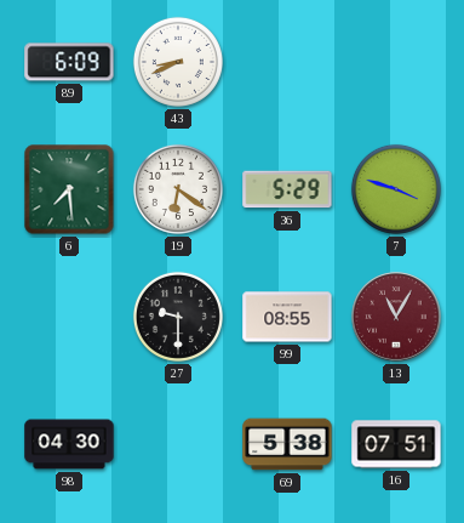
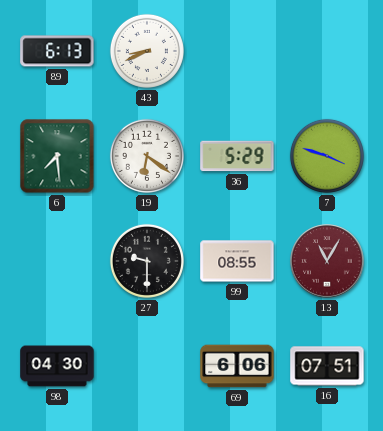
89: 6:09 -> 6:13
69: 5:38 -> 6:06
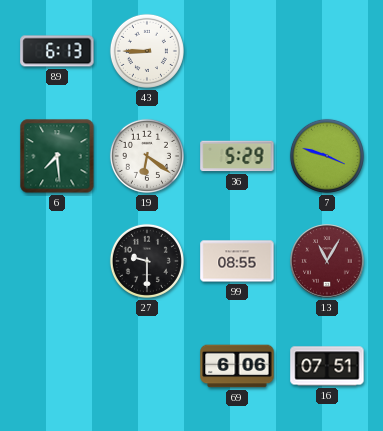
43: 8:41 -> 8:45
98: 04:30 -> none
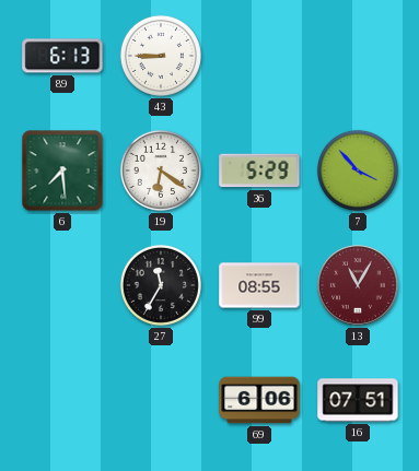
7: 3:48 -> 3:53
27: 9:30 -> 11:35
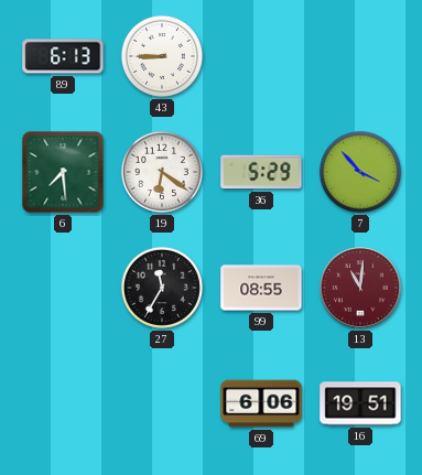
13: 11:05 -> 11:01
16: 07:51 -> 19:51
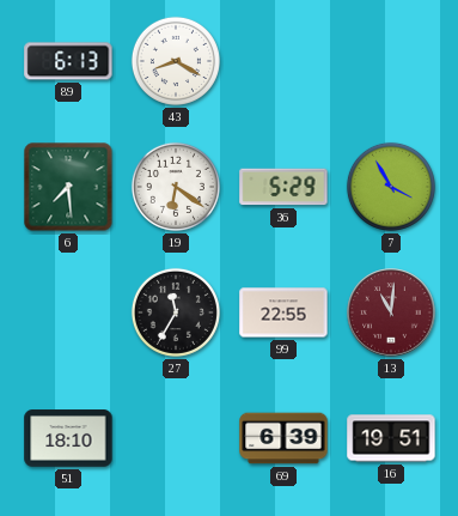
43: 8:45 -> 8:20
7: 3:53 -> 3:55
99: 08:55 -> 22:55
51: none -> 18:10
69: 6:06 -> 6:39
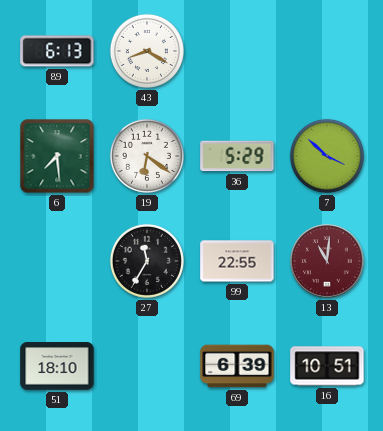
7: 3:55 -> 3:52
16: 19:51 -> 10:51
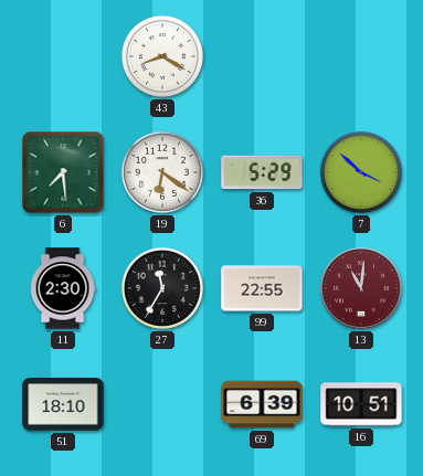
89: 6:13 -> none
11: none -> 2:30
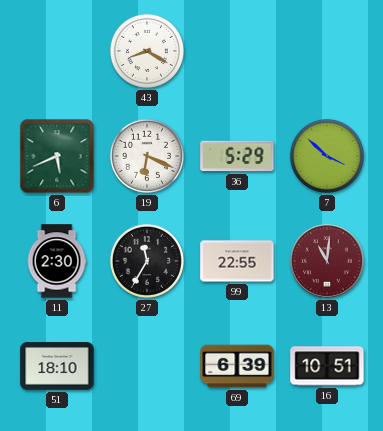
6: 7:29 -> 5:41
19: 6:21 -> 6:19
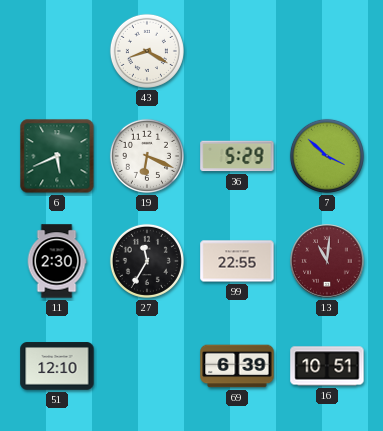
51: 18:10 -> 12:10
